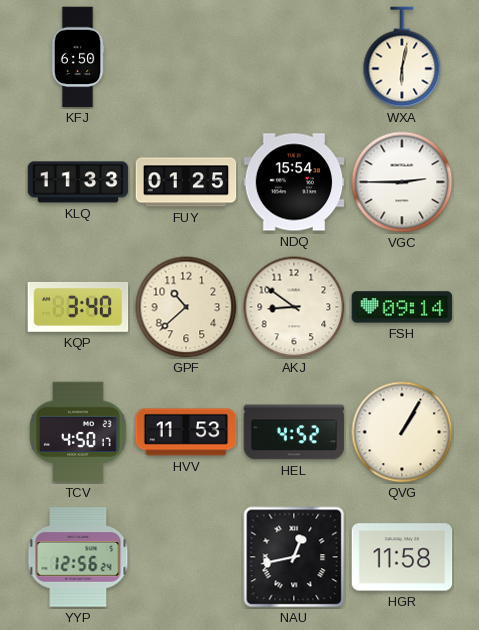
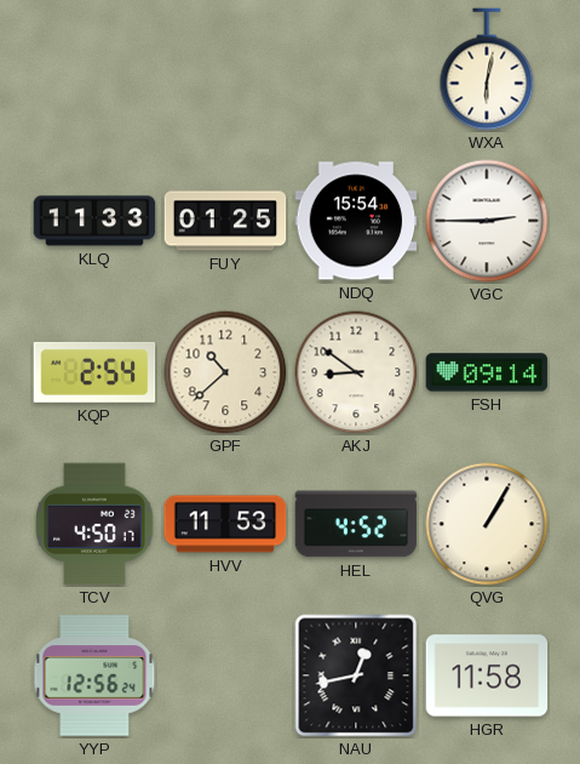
KFJ: 6:50 -> none
KQP: 3:40 -> 2:54
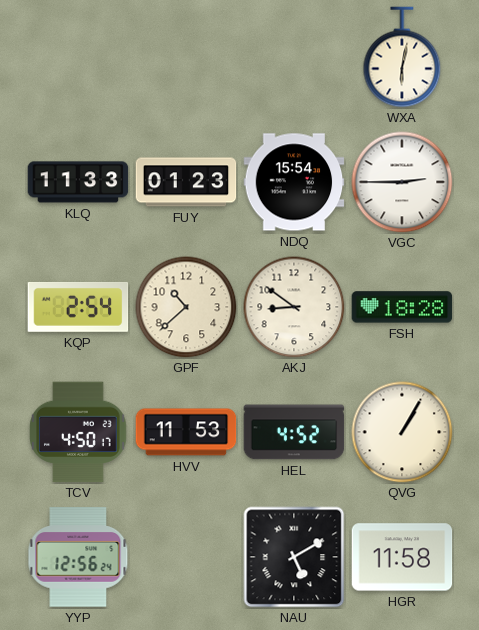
FUY: 01:25 -> 01:23
FSH: 09:14 -> 18:28
NAU: 12:43 -> 5:10
